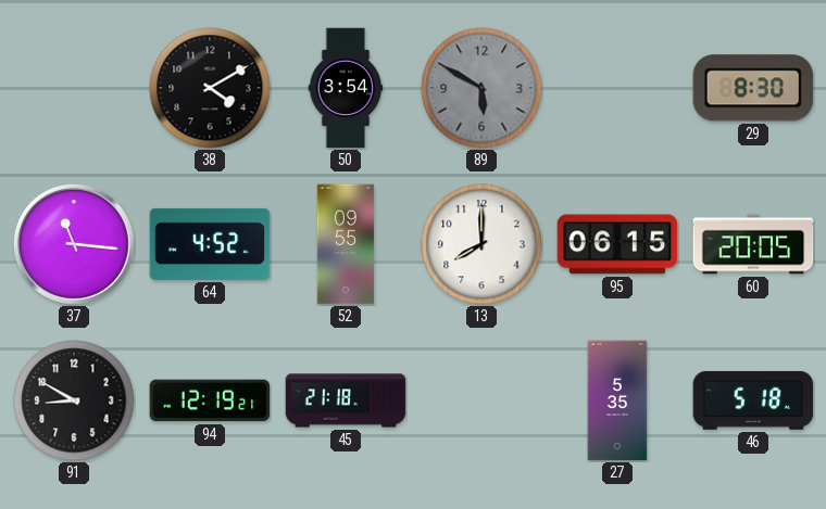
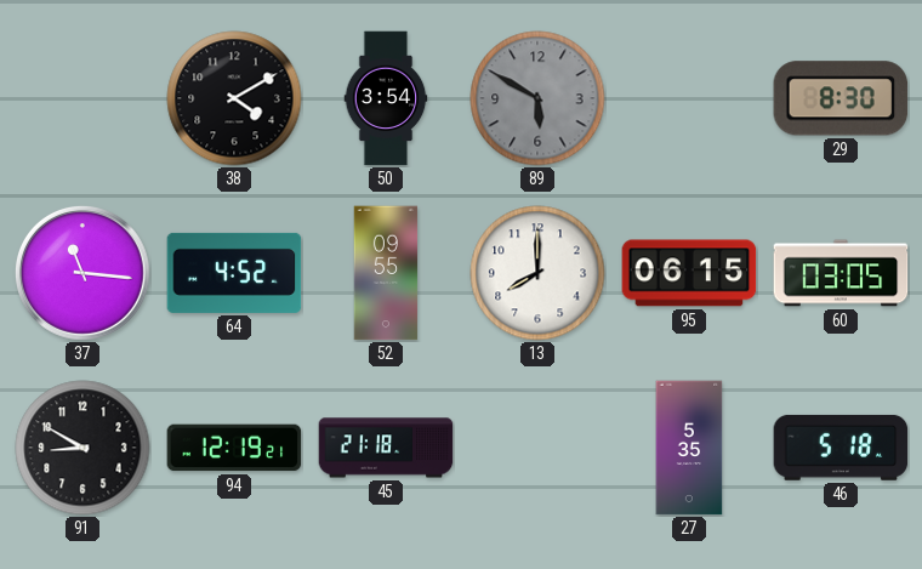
60: 20:05 -> 03:05
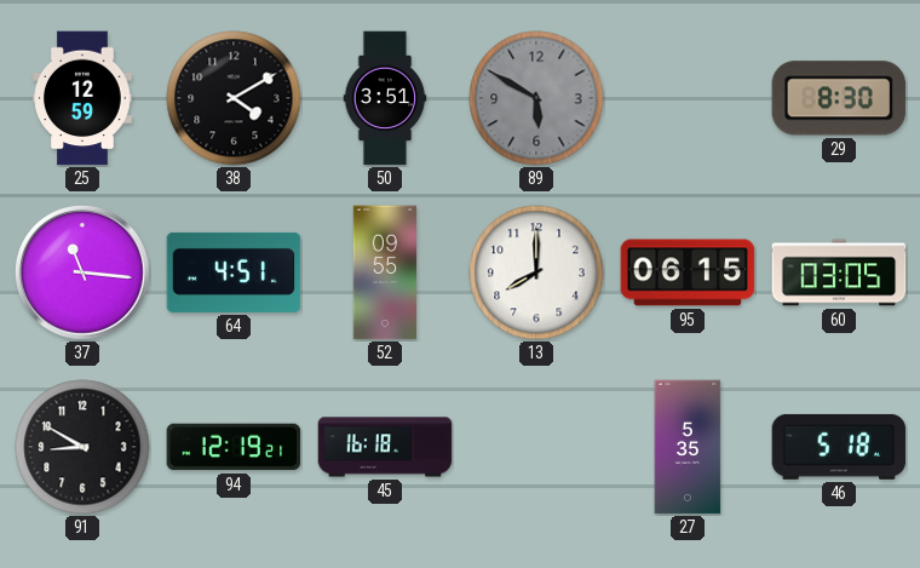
25: none -> 12:59
50: 3:54 -> 3:51
64: 4:52 -> 4:51
45: 21:18 -> 16:18
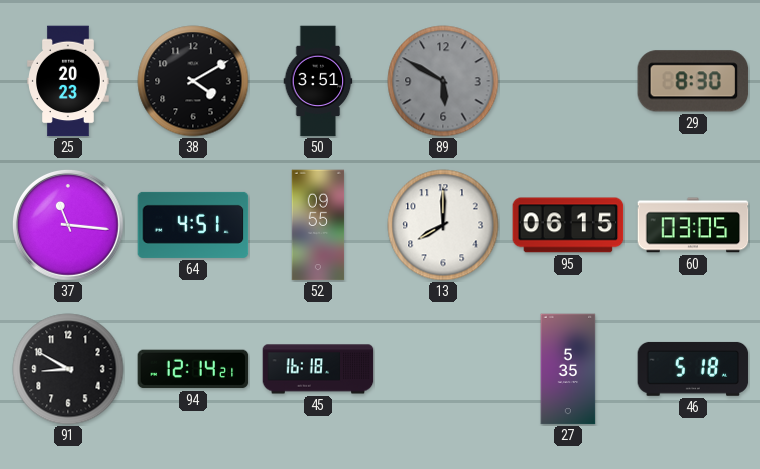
25: 12:59 -> 20:23
94: 12:19 -> 12:14
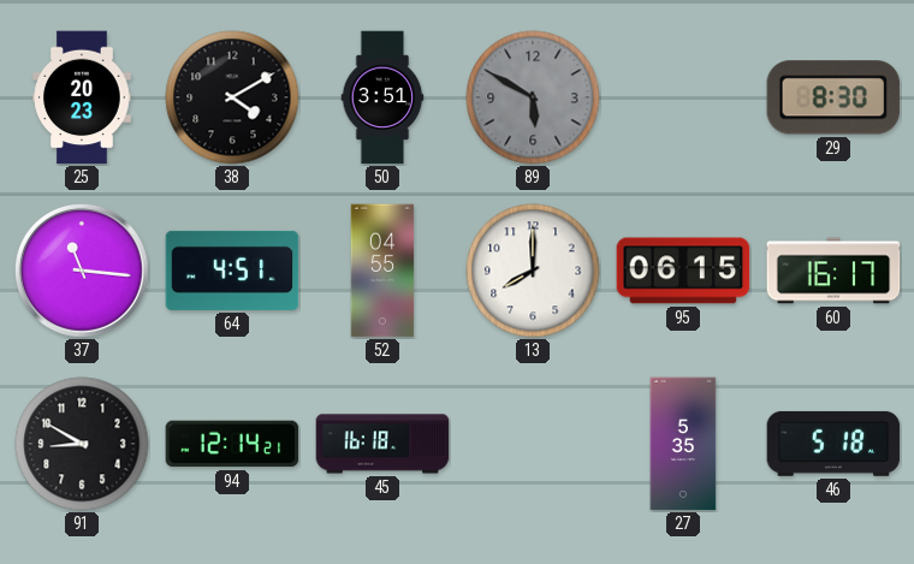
52: 09:55 -> 04:55
60: 03:05 -> 16:17
